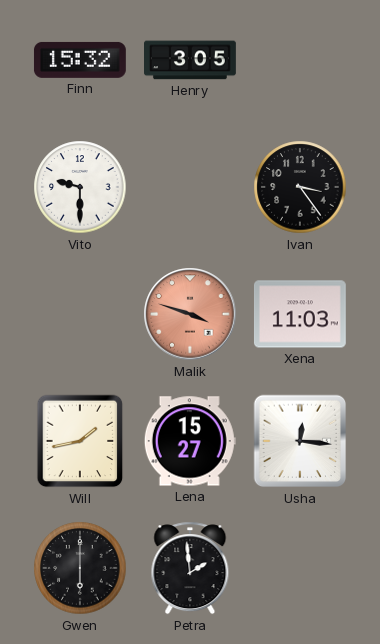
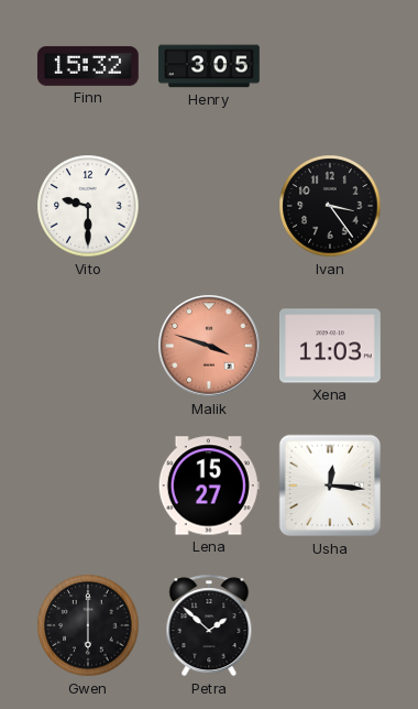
Will: 1:43 -> none
Petra: 1:59 -> 1:52
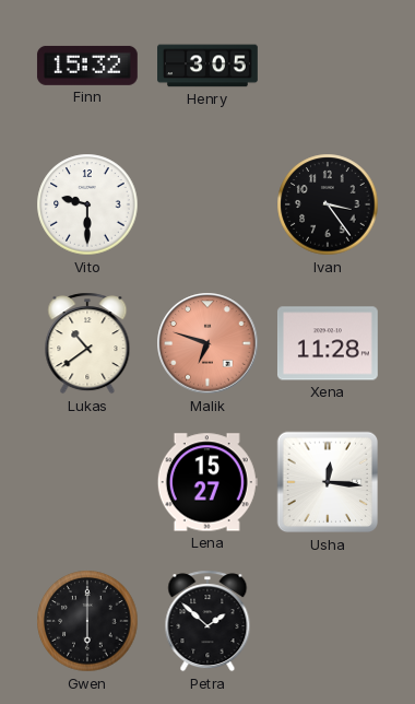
Lukas: none -> 10:39
Malik: 3:48 -> 6:48
Xena: 11:03 -> 11:28
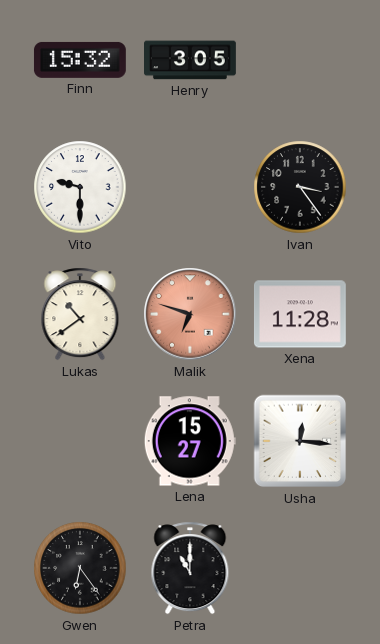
Gwen: 6:00 -> 6:24
Petra: 1:52 -> 11:00
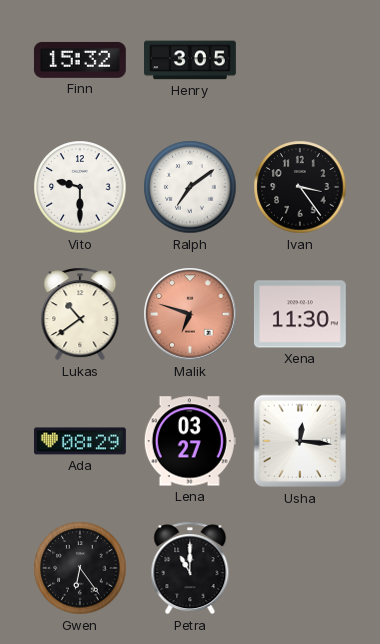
Ralph: none -> 7:09
Xena: 11:28 -> 11:30
Ada: none -> 08:29
Lena: 15:27 -> 03:27
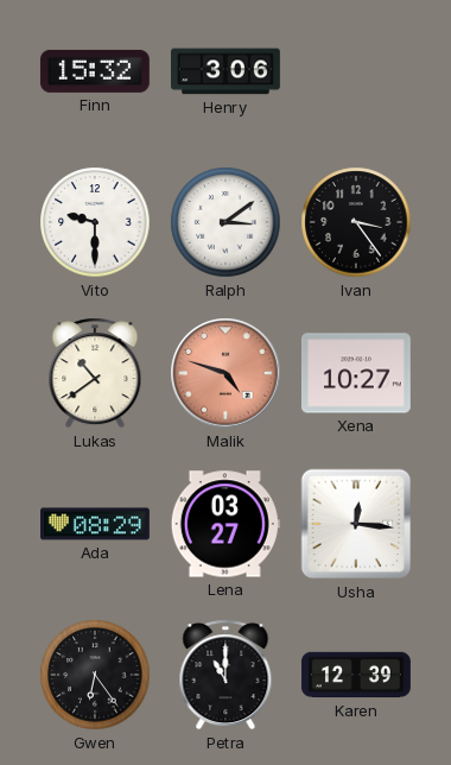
Henry: 3:05 -> 3:06
Ralph: 7:09 -> 3:09
Malik: 6:48 -> 4:48
Xena: 11:30 -> 10:27
Karen: none -> 12:39
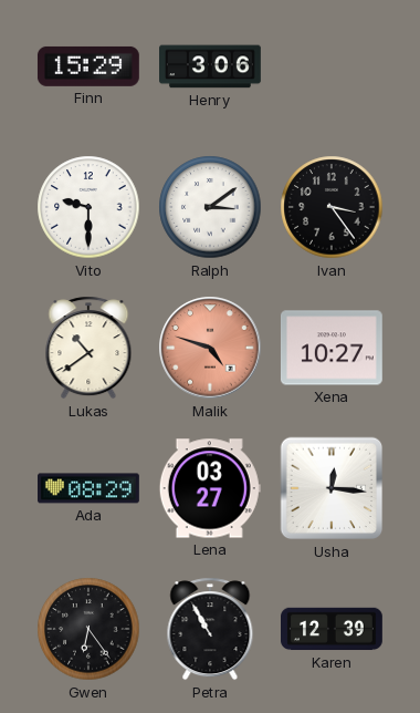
Finn: 15:32 -> 15:29
Petra: 11:00 -> 10:55
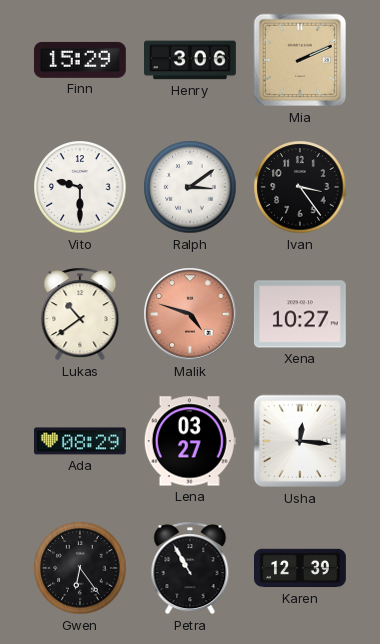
Mia: none -> 2:11
